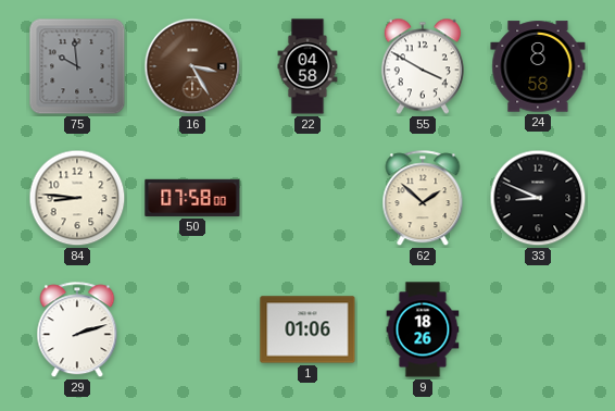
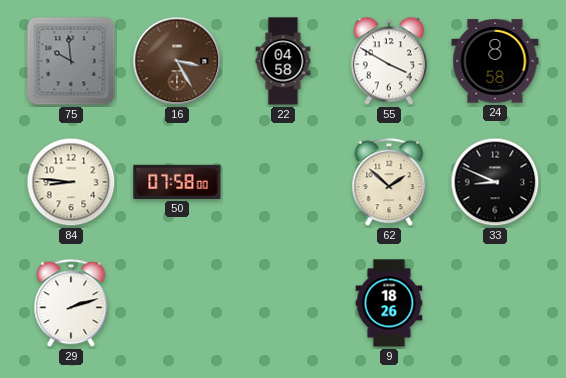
1: 01:06 -> none
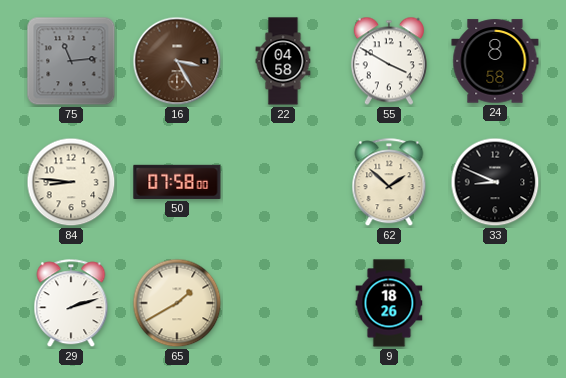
75: 9:59 -> 11:14
65: none -> 1:40
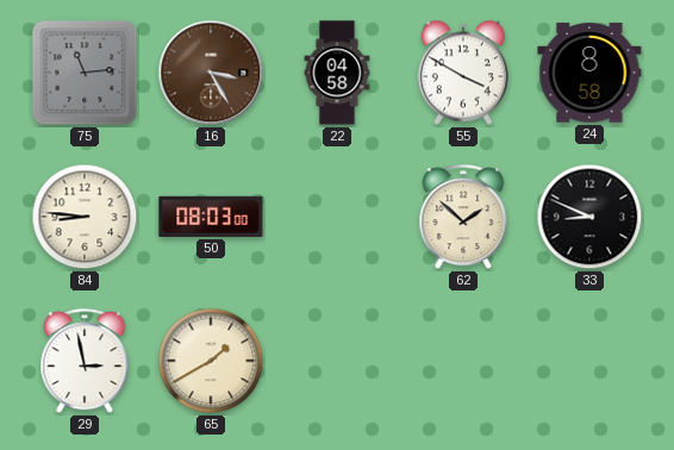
50: 07:58 -> 08:03
29: 2:12 -> 2:58
9: 18:26 -> none
